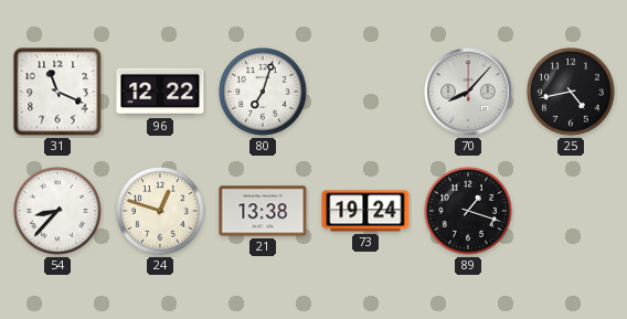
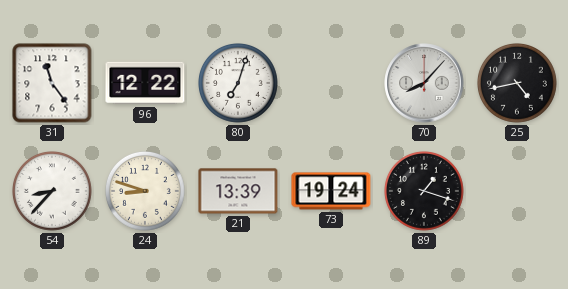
31: 11:19 -> 11:24
24: 12:48 -> 8:48
21: 13:38 -> 13:39
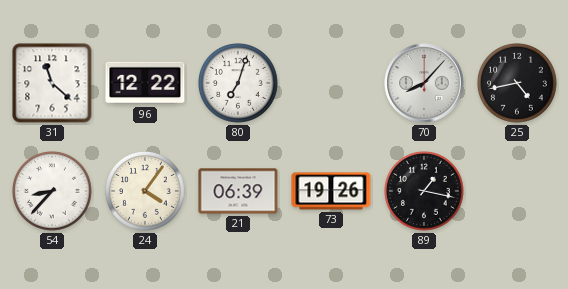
31: 11:24 -> 11:22
24: 8:48 -> 4:06
21: 13:39 -> 06:39
73: 19:24 -> 19:26
89: 1:18 -> 1:17
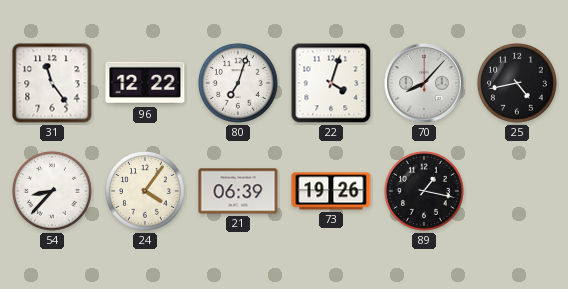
31: 11:22 -> 11:24
22: none -> 4:03
